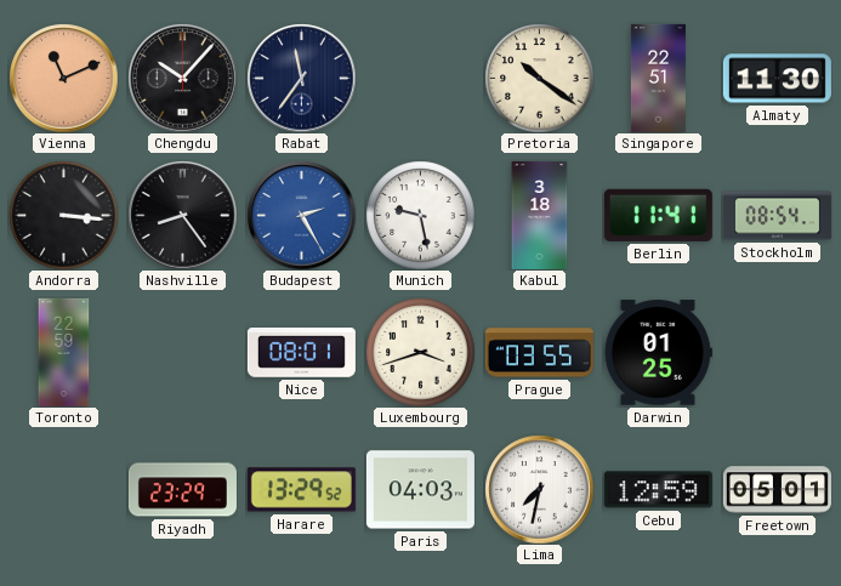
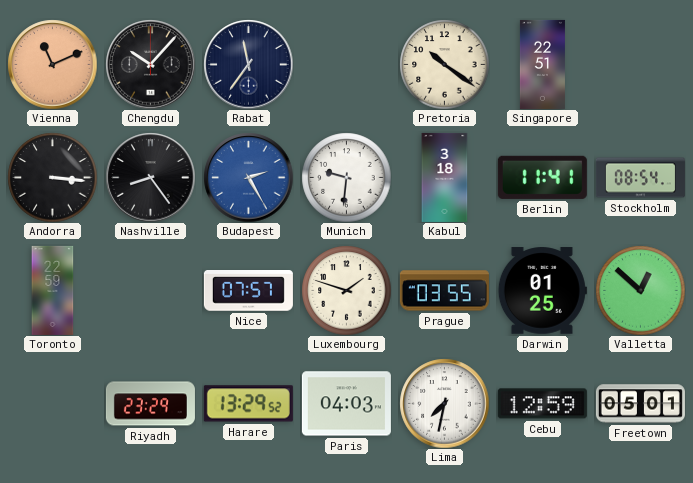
Almaty: 11:30 -> none
Munich: 9:28 -> 9:31
Nice: 08:01 -> 07:57
Luxembourg: 3:42 -> 1:48
Valletta: none -> 12:52
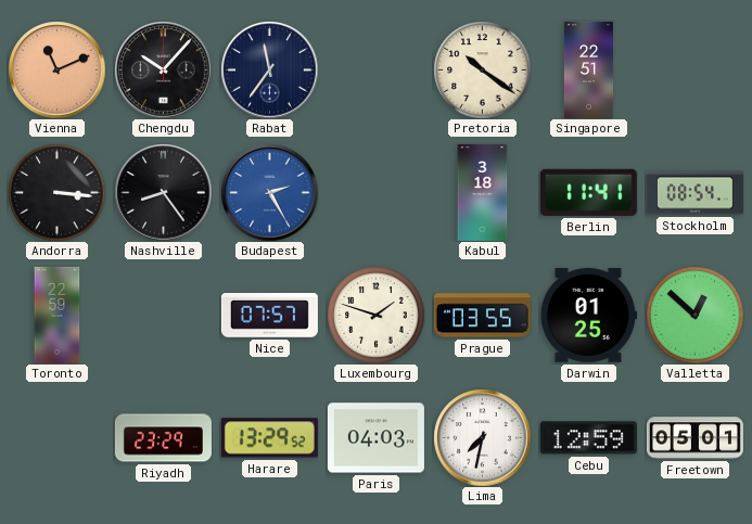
Munich: 9:31 -> none
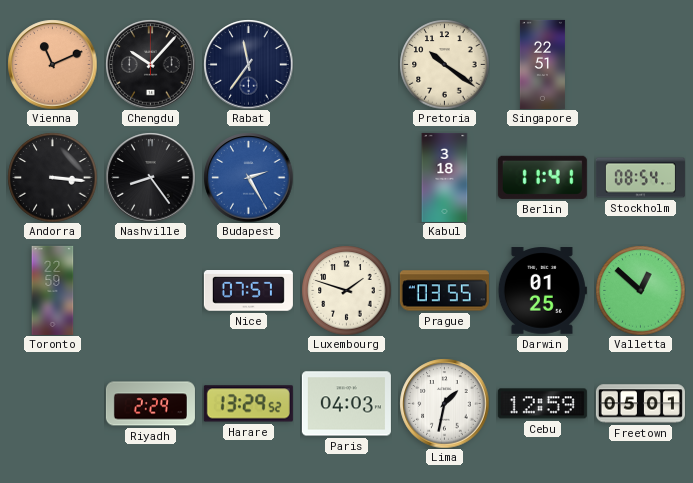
Riyadh: 23:29 -> 2:29
Lima: 7:32 -> 1:32
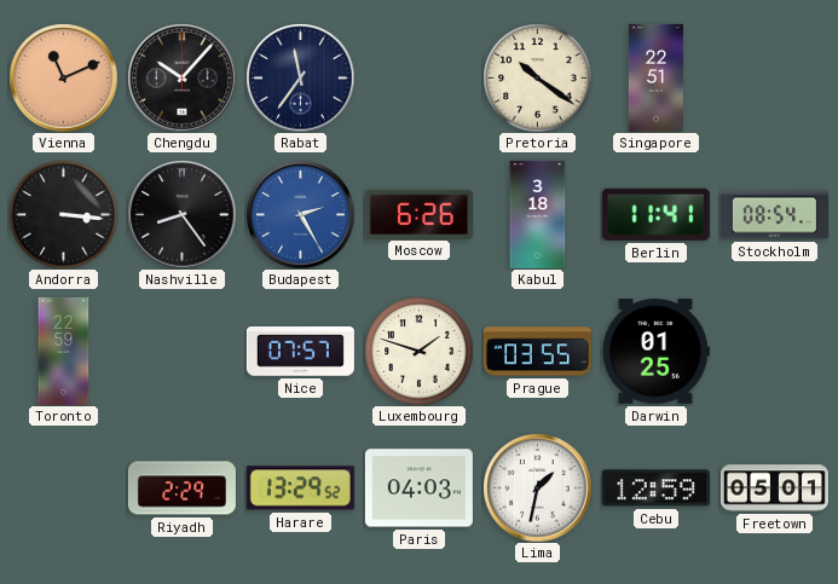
Moscow: none -> 6:26
Valletta: 12:52 -> none
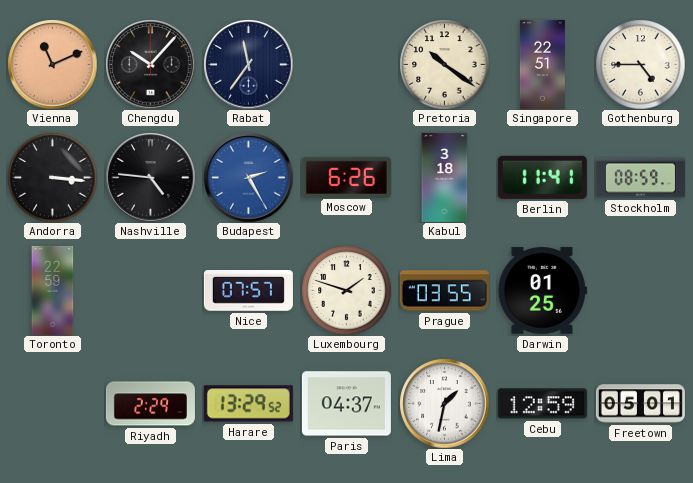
Gothenburg: none -> 4:45
Nashville: 8:24 -> 4:46
Stockholm: 08:54 -> 08:59
Paris: 04:03 -> 04:37
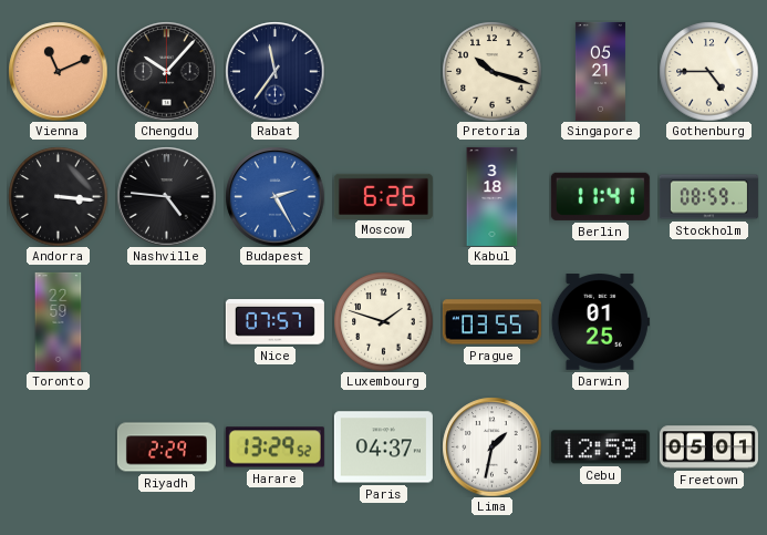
Pretoria: 10:21 -> 10:18
Singapore: 22:51 -> 05:21
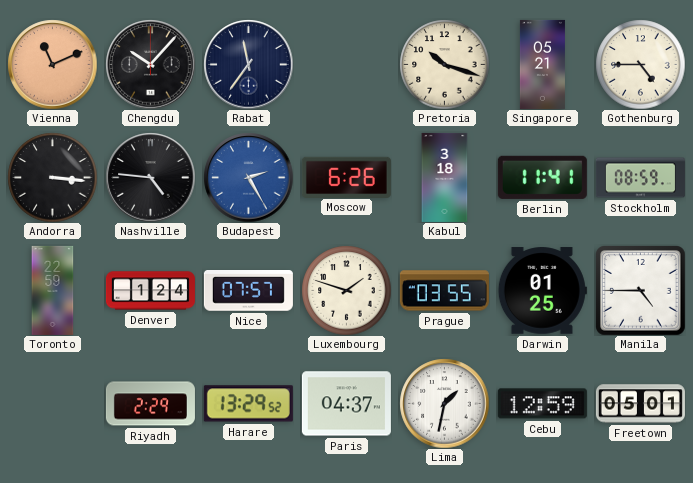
Denver: none -> 1:24
Manila: none -> 4:45
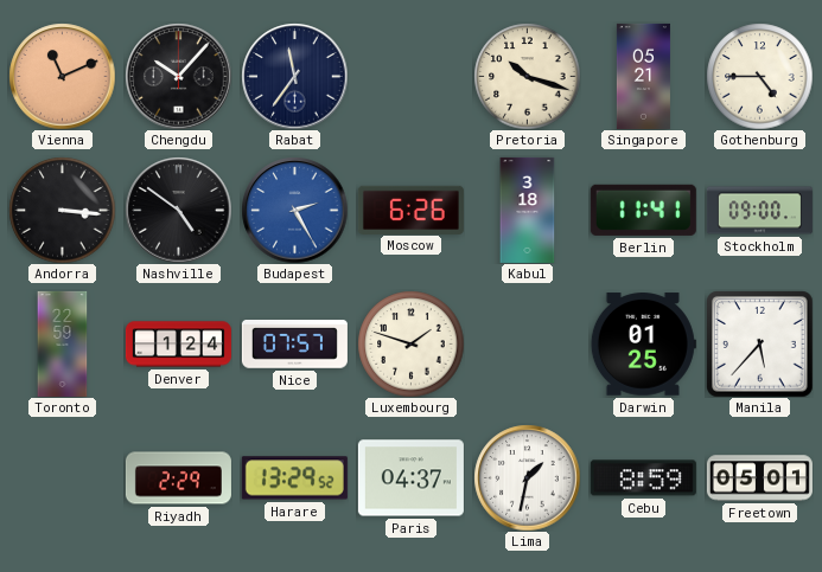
Nashville: 4:46 -> 4:51
Stockholm: 08:59 -> 09:00
Prague: 03:55 -> none
Manila: 4:45 -> 5:37
Cebu: 12:59 -> 8:59
